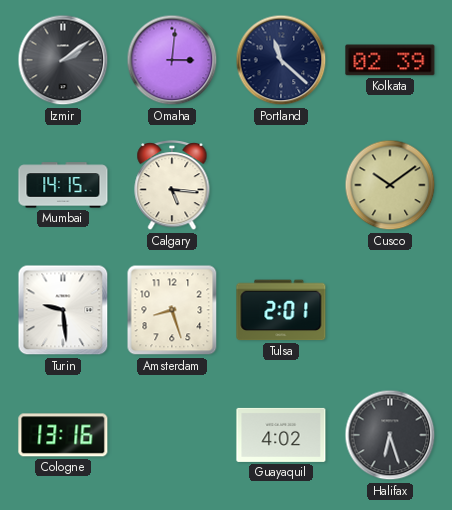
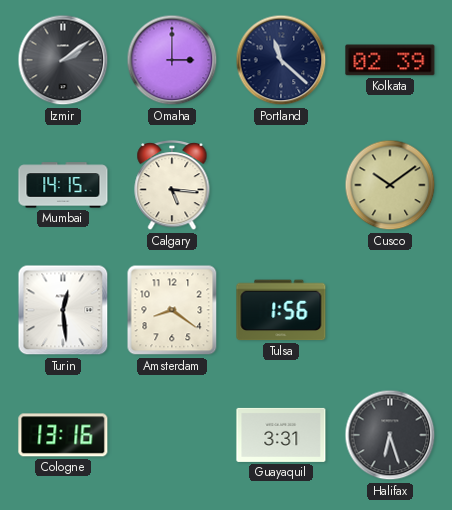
Omaha: 3:01 -> 3:00
Turin: 9:29 -> 12:29
Amsterdam: 8:27 -> 8:21
Tulsa: 2:01 -> 1:56
Guayaquil: 4:02 -> 3:31
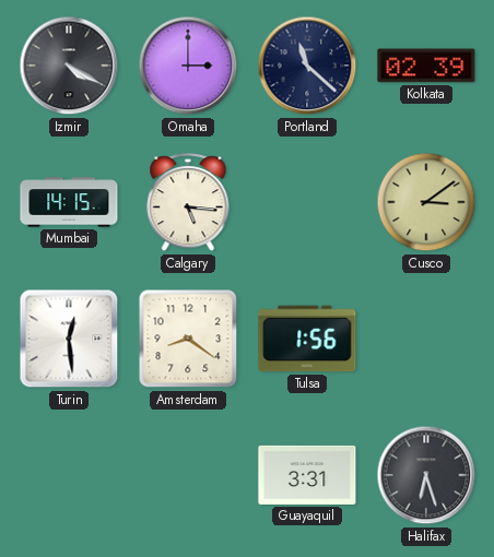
Izmir: 2:09 -> 4:20
Cusco: 10:09 -> 3:09
Cologne: 13:16 -> none
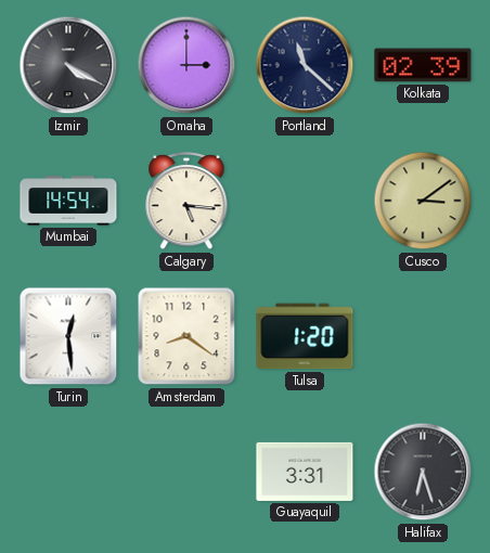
Mumbai: 14:15 -> 14:54
Tulsa: 1:56 -> 1:20
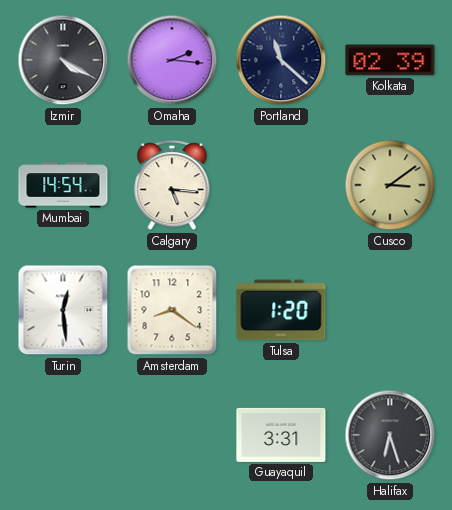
Omaha: 3:00 -> 2:16
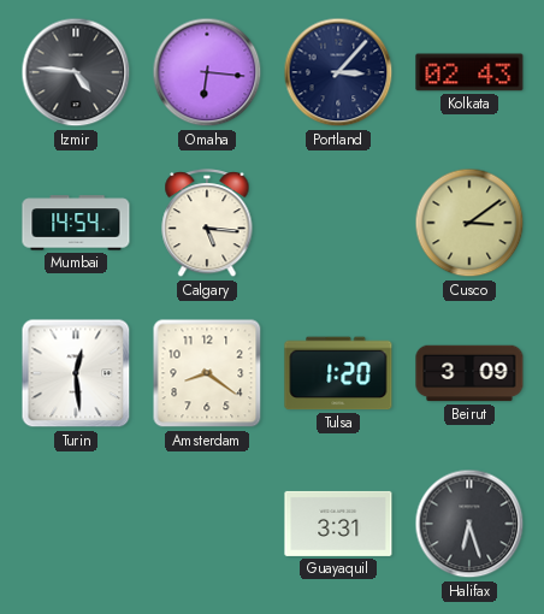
Izmir: 4:20 -> 4:46
Omaha: 2:16 -> 6:16
Portland: 11:22 -> 3:07
Kolkata: 02:39 -> 02:43
Beirut: none -> 3:09
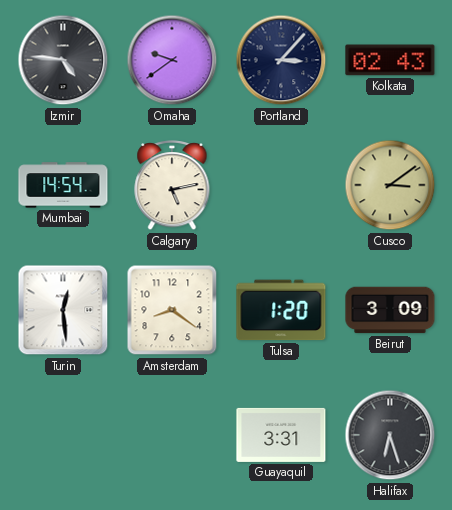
Omaha: 6:16 -> 9:39
Calgary: 5:16 -> 5:13
